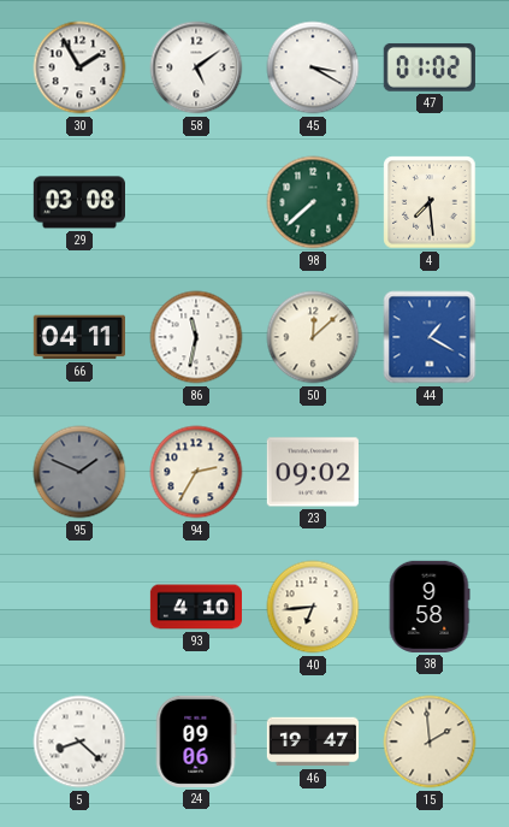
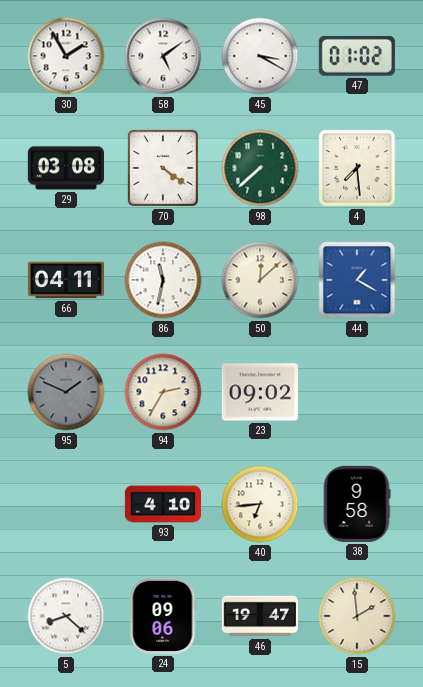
70: none -> 4:21
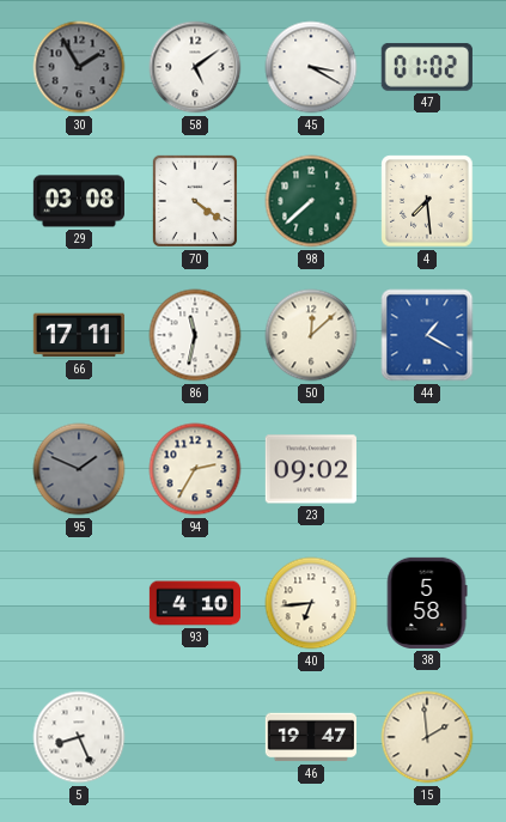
30 dial: white -> grey
66: 04:11 -> 17:11
38: 9:58 -> 5:58
5: 8:22 -> 8:26
24: 09:06 -> none
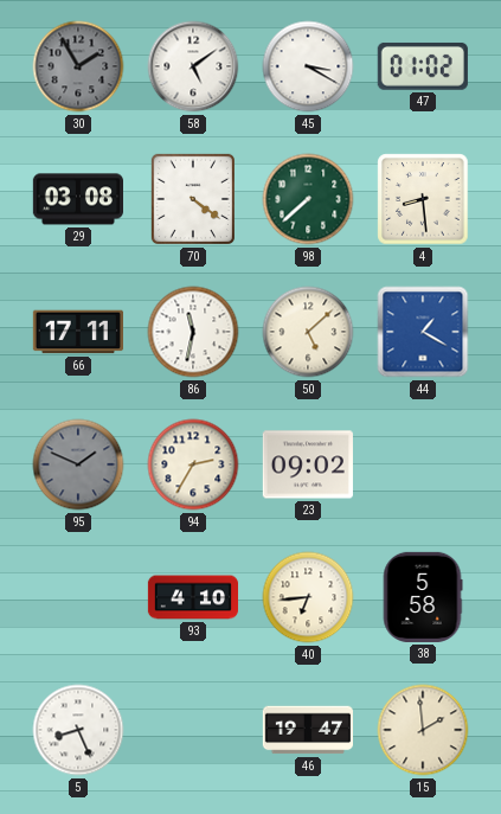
4: 7:29 -> 8:29
50: 12:08 -> 5:08
